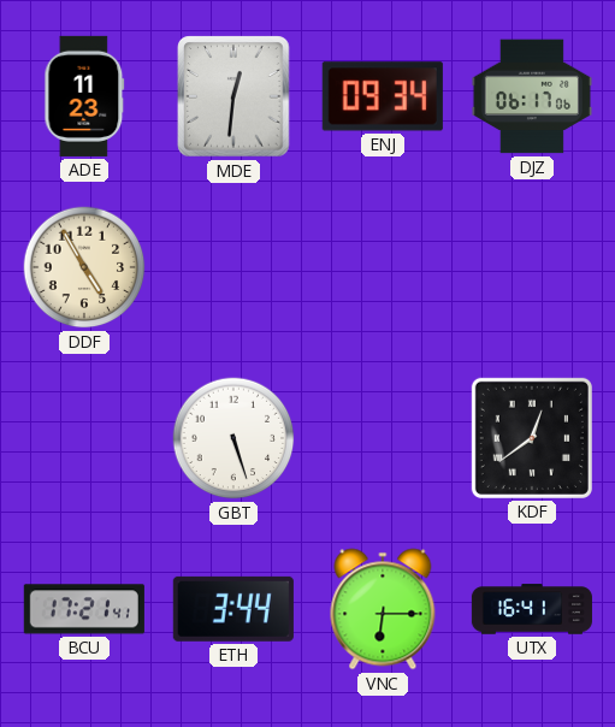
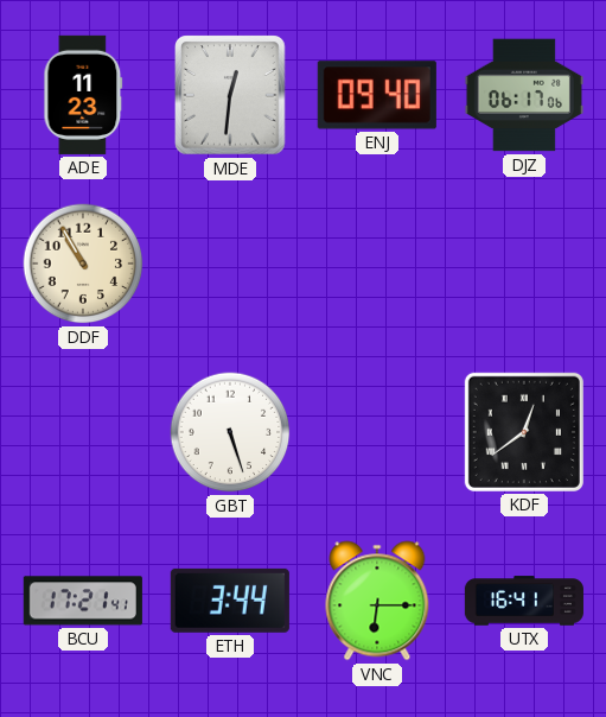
ENJ: 09:34 -> 09:40
DDF: 4:55 -> 10:55
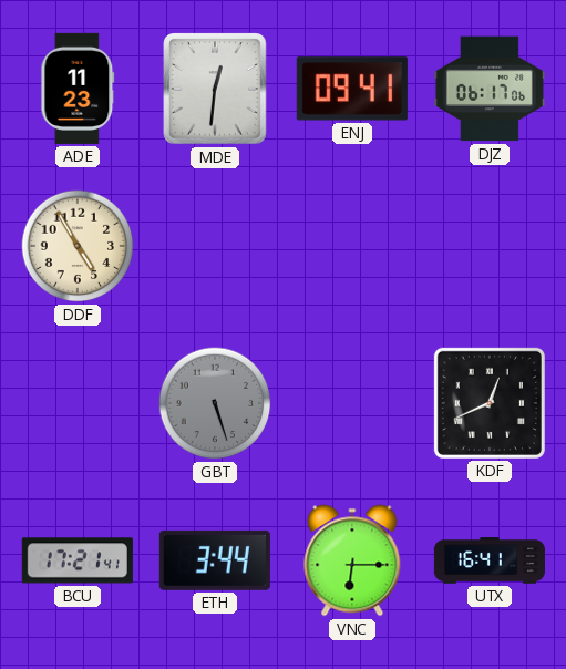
ENJ: 09:40 -> 09:41
DDF: 10:55 -> 4:55
GBT dial: white -> grey
KDF: 12:39 -> 12:41
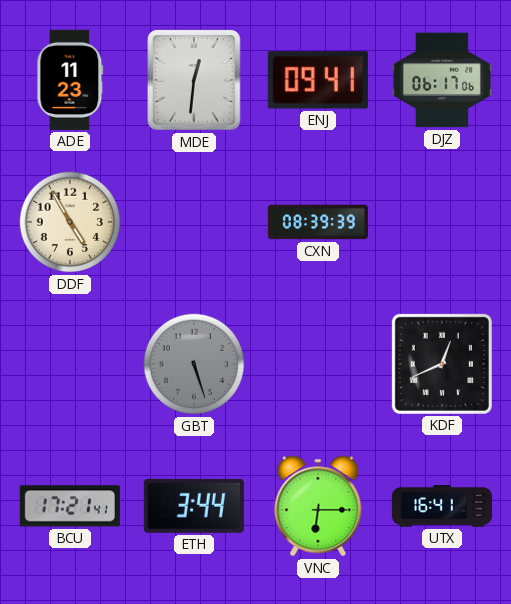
CXN: none -> 08:39
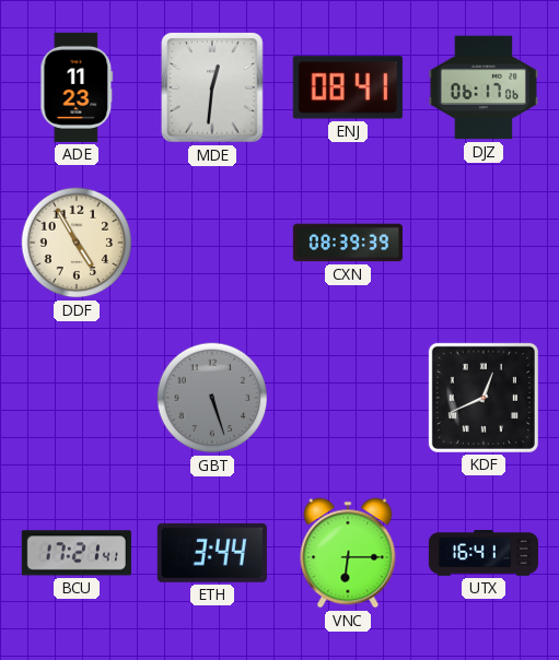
ENJ: 09:41 -> 08:41
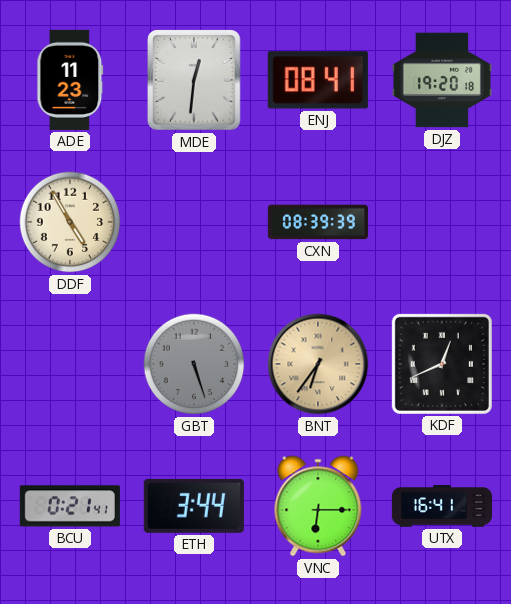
DJZ: 06:17 -> 19:20
BNT: none -> 6:36
BCU: 17:21 -> 0:21
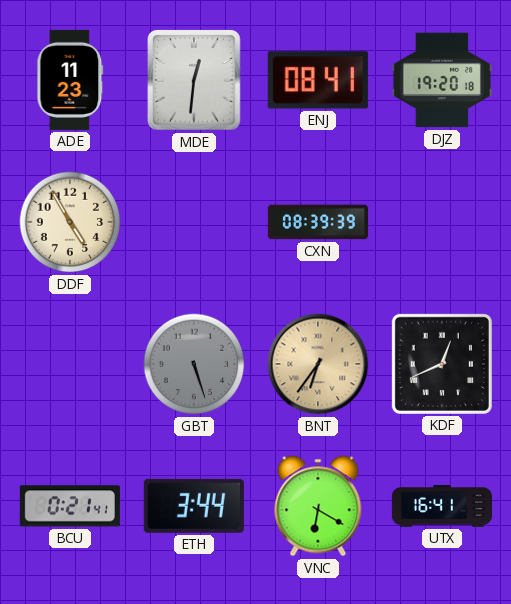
VNC: 6:15 -> 6:20
